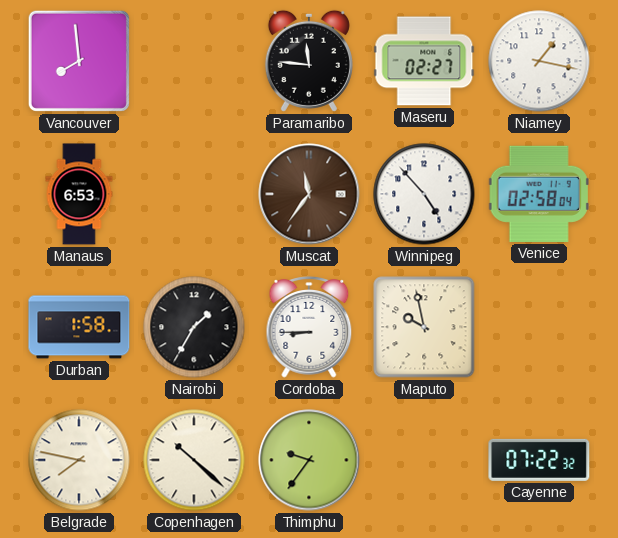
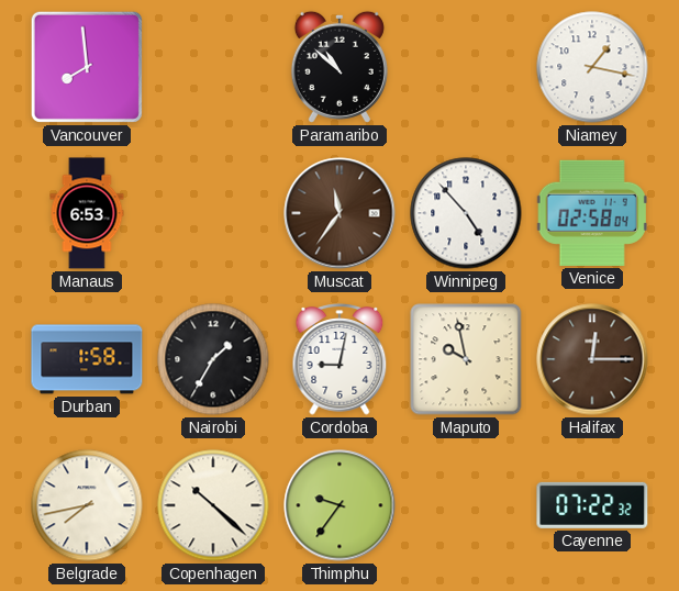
Paramaribo: 11:46 -> 10:52
Maseru: 02:27 -> none
Cordoba: 8:45 -> 9:02
Halifax: none -> 12:15
Belgrade: 7:47 -> 7:43
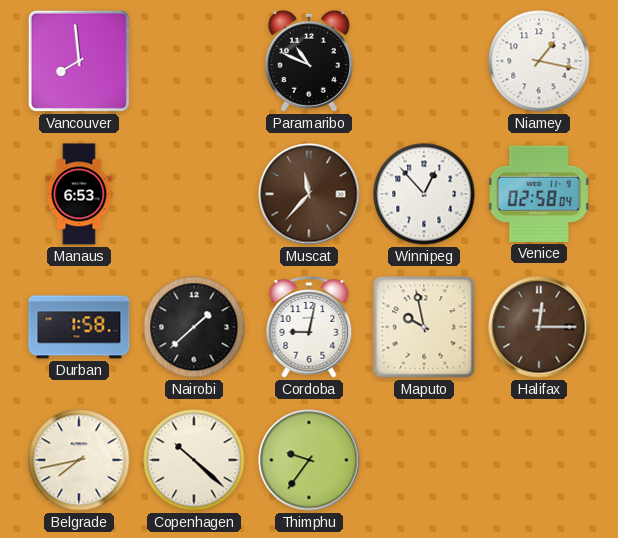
Paramaribo: 10:52 -> 10:49
Muscat: 11:36 -> 11:37
Winnipeg: 4:53 -> 12:53
Nairobi: 1:35 -> 1:38
Cayenne: 07:22 -> none
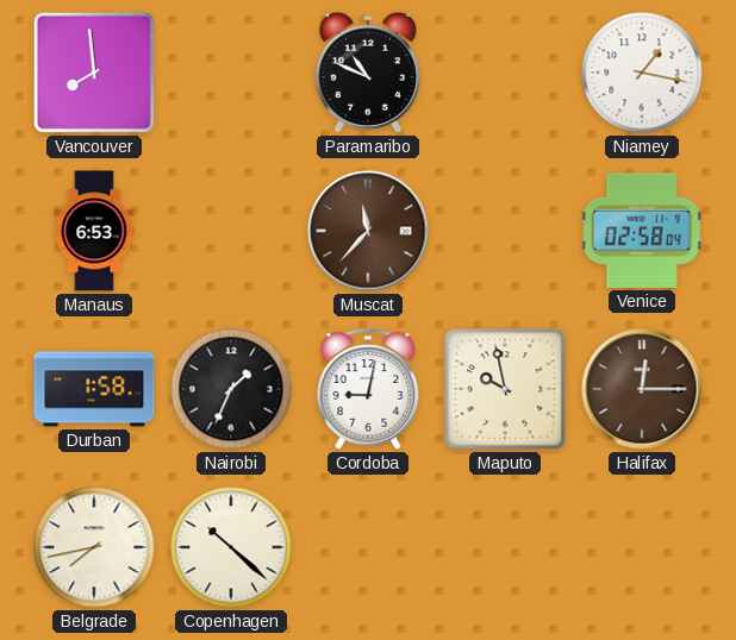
Winnipeg: 12:53 -> none
Nairobi: 1:38 -> 1:34
Thimphu: 9:36 -> none
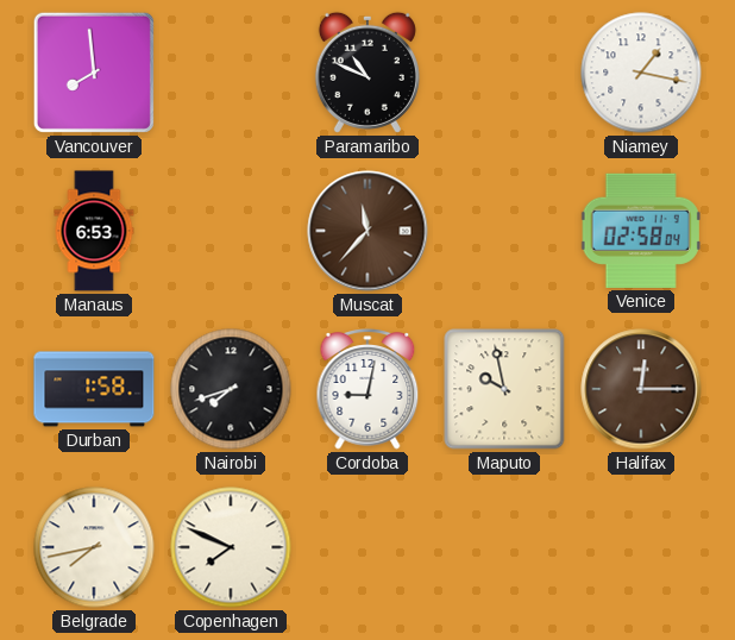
Nairobi: 1:34 -> 7:42
Copenhagen: 10:22 -> 7:49
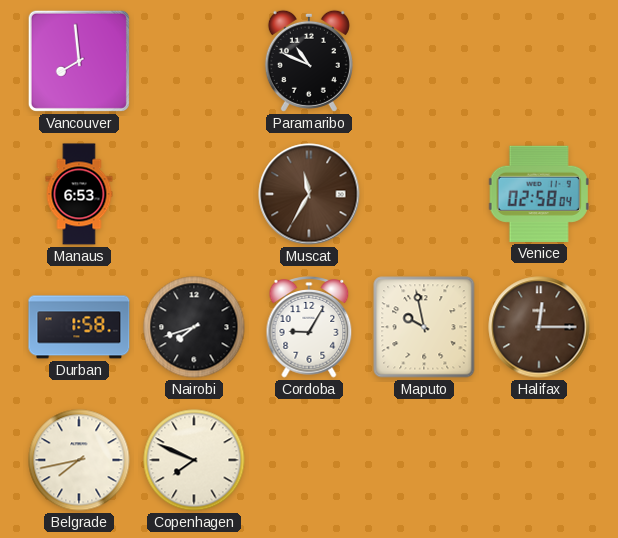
Niamey: 1:17 -> none
Muscat: 11:37 -> 11:35
Cordoba: 9:02 -> 9:05
